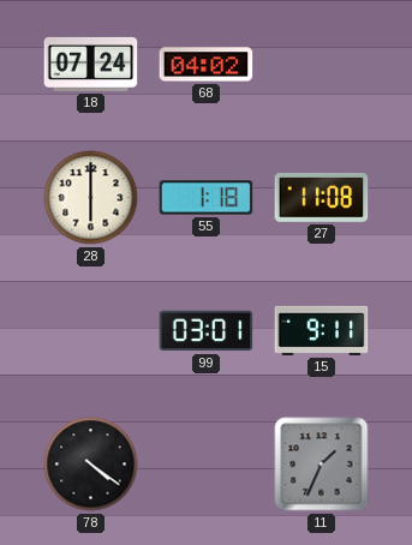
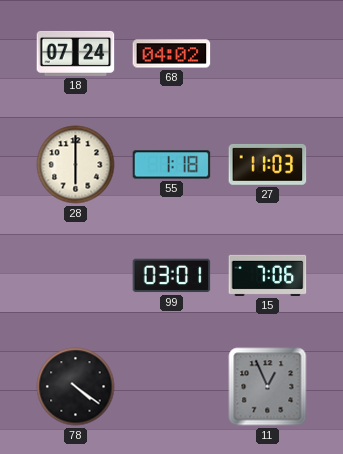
27: 11:08 -> 11:03
15: 9:11 -> 7:06
11: 1:34 -> 12:56
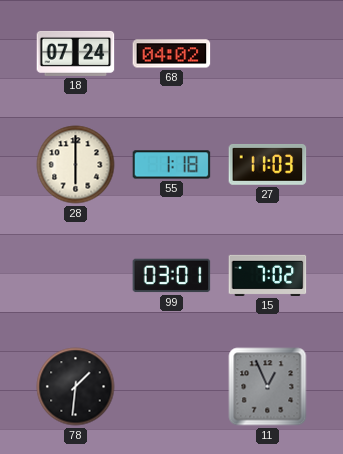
15: 7:06 -> 7:02
78: 4:21 -> 1:31
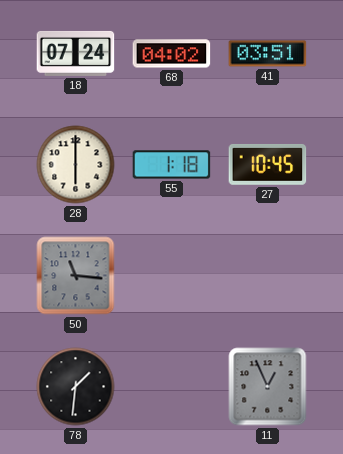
41: none -> 03:51
27: 11:03 -> 10:45
50: none -> 11:16
99: 03:01 -> none
15: 7:02 -> none
